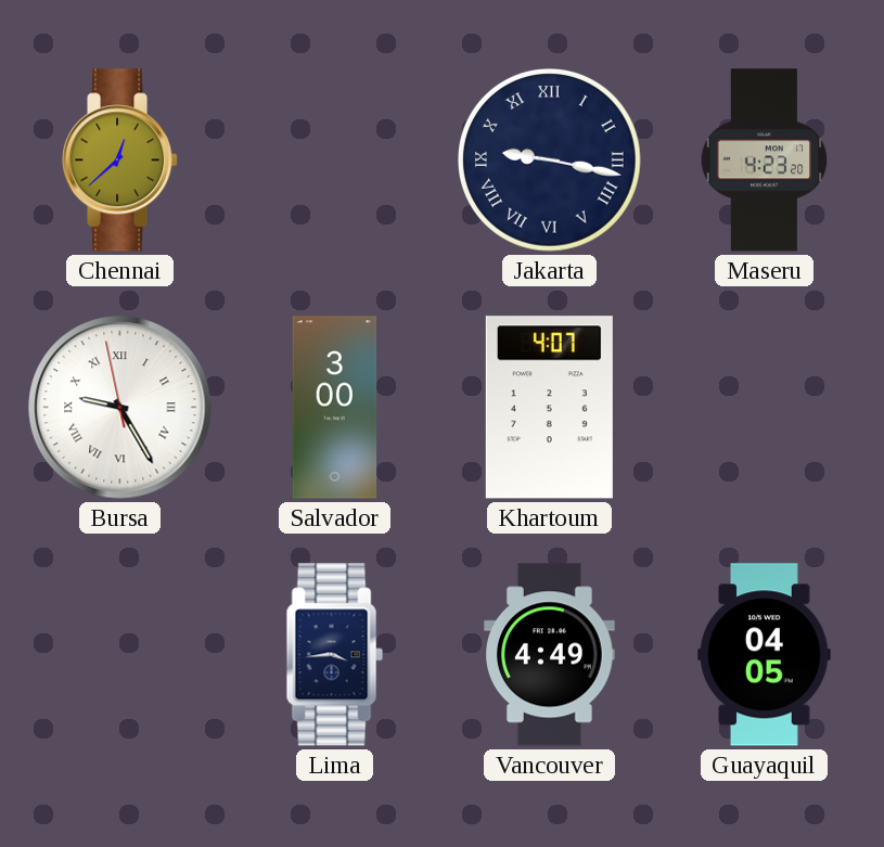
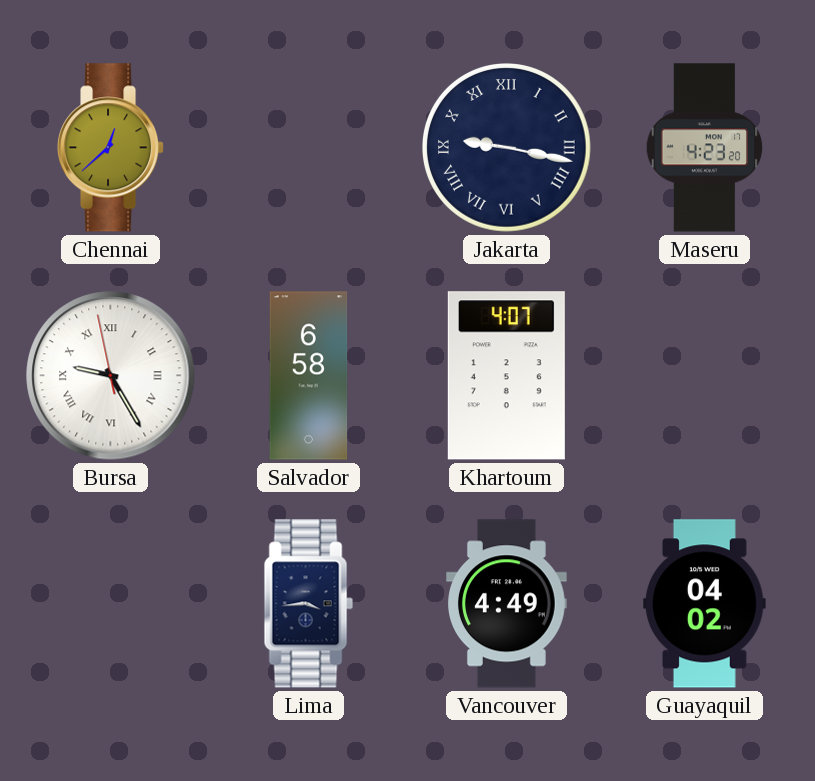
Salvador: 3:00 -> 6:58
Guayaquil: 04:05 -> 04:02
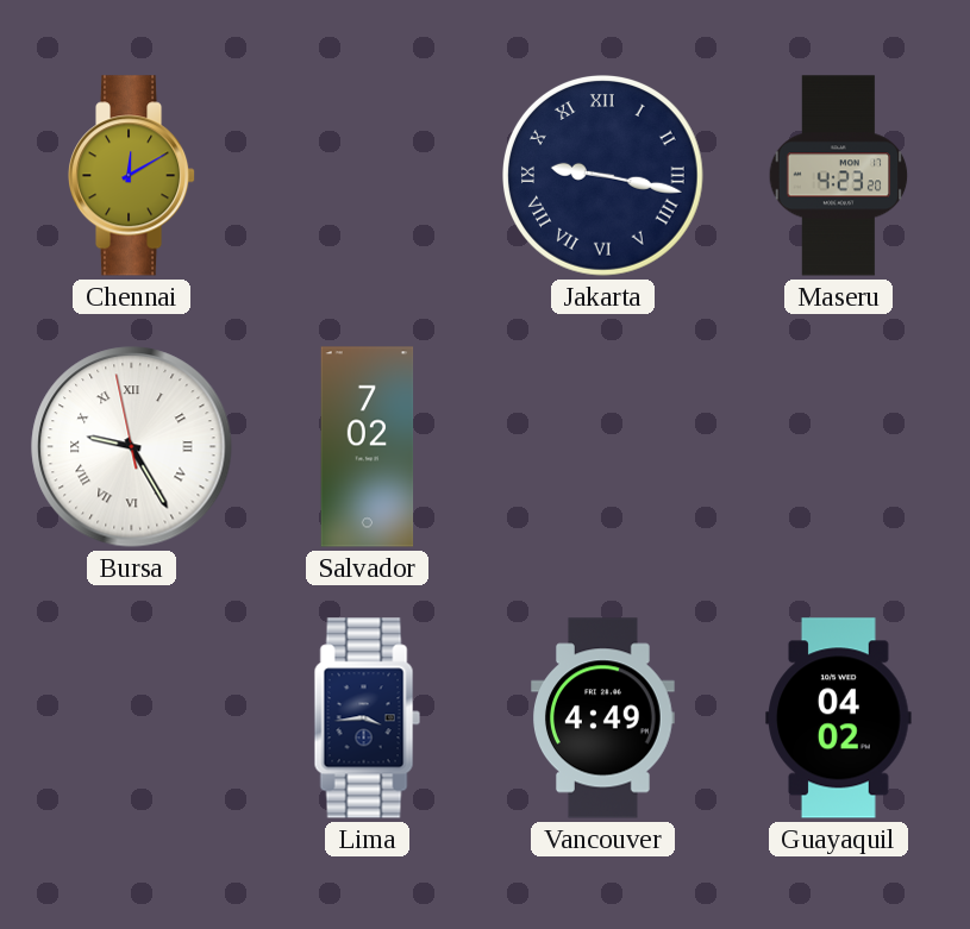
Chennai: 12:38 -> 12:10
Salvador: 6:58 -> 7:02
Khartoum: 4:07 -> none
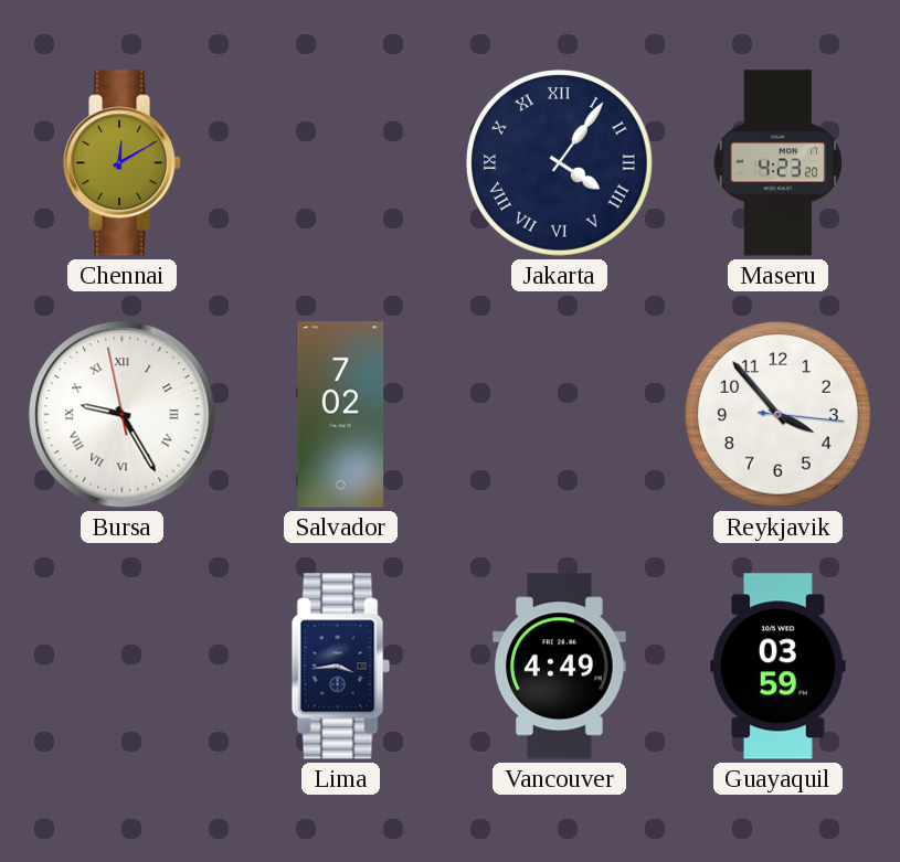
Jakarta: 9:17 -> 4:06
Reykjavik: none -> 3:53
Guayaquil: 04:02 -> 03:59
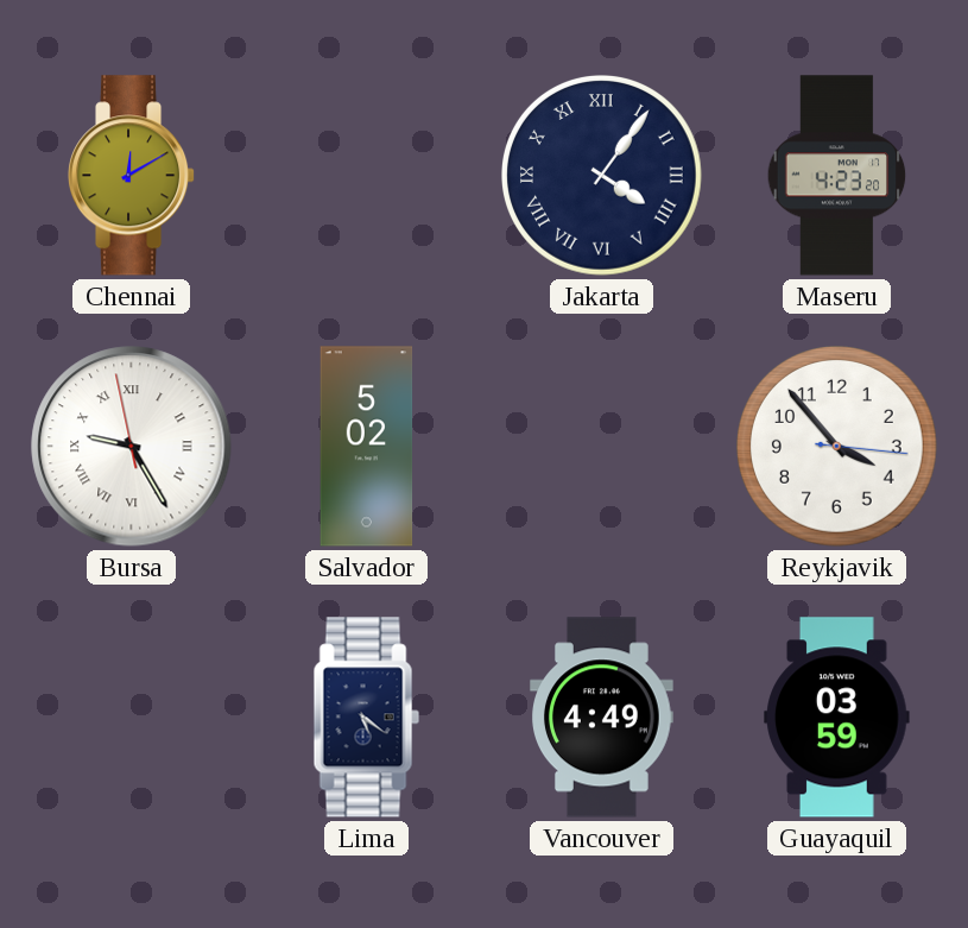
Salvador: 7:02 -> 5:02
Lima: 3:44 -> 5:21
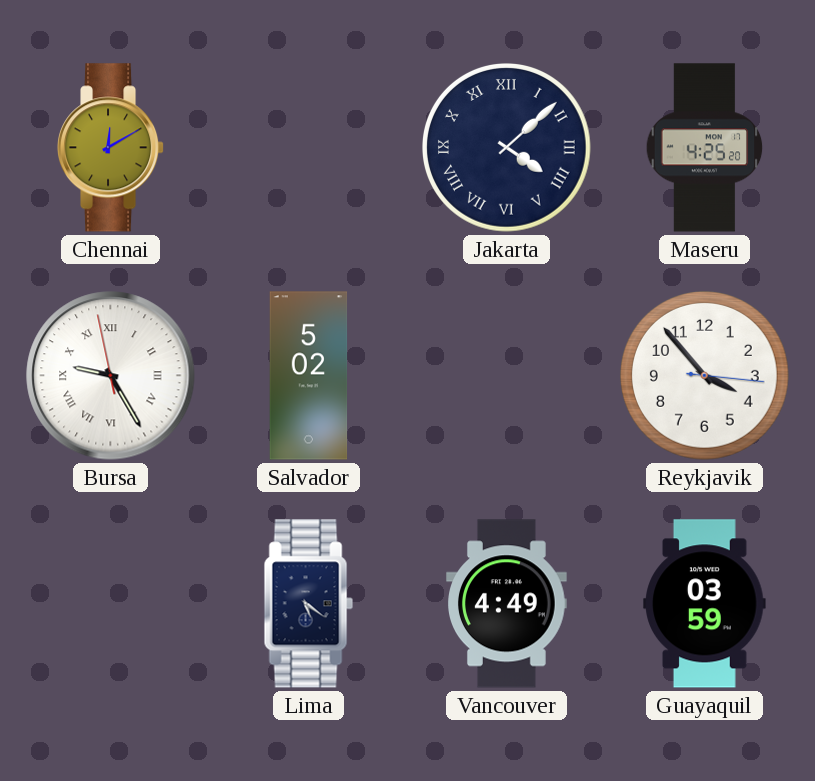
Jakarta: 4:06 -> 4:08
Maseru: 4:23 -> 4:25
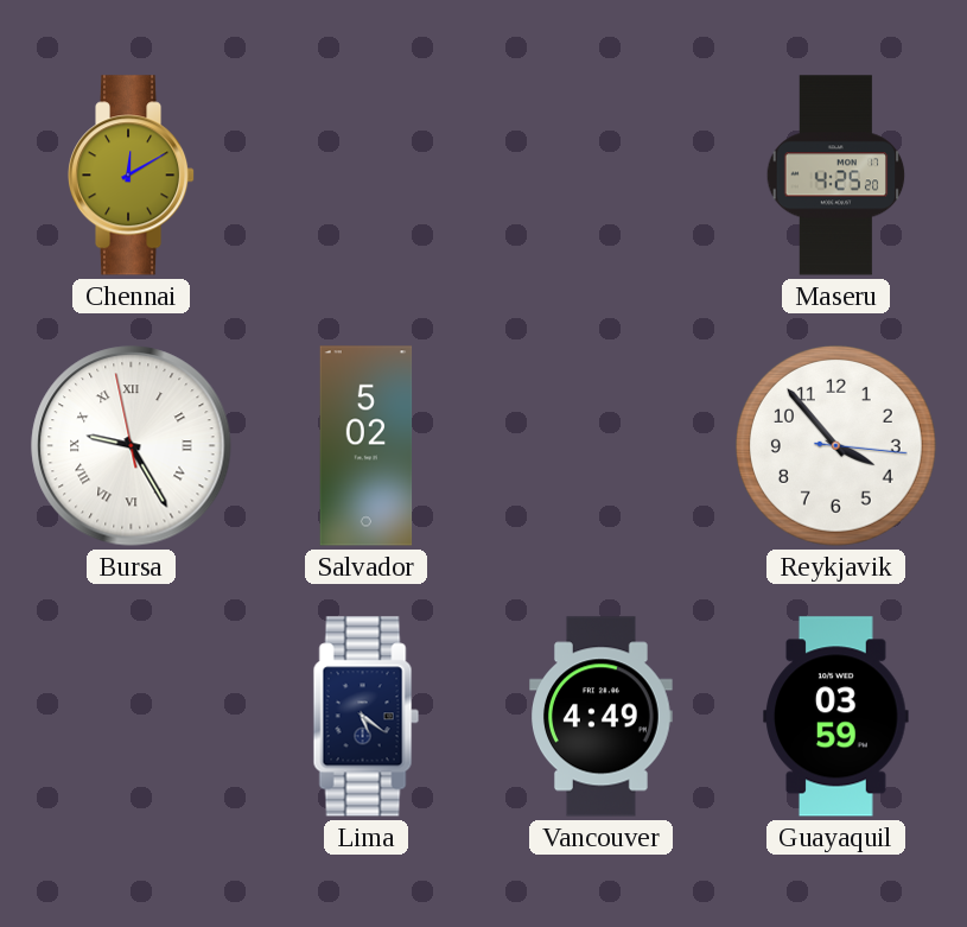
Jakarta: 4:08 -> none
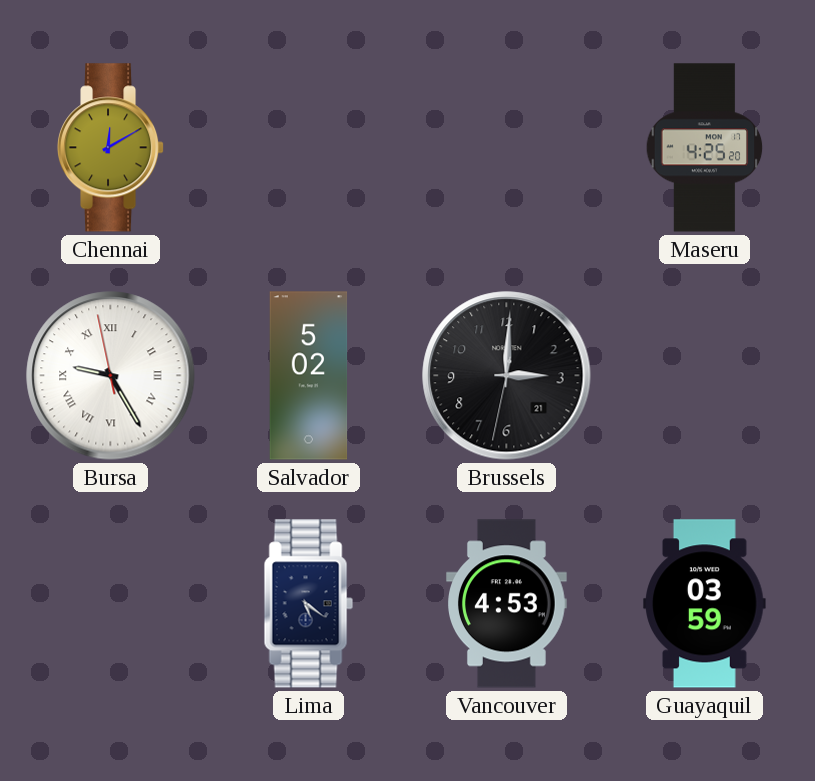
Brussels: none -> 3:00
Reykjavik: 3:53 -> none
Vancouver: 4:49 -> 4:53
